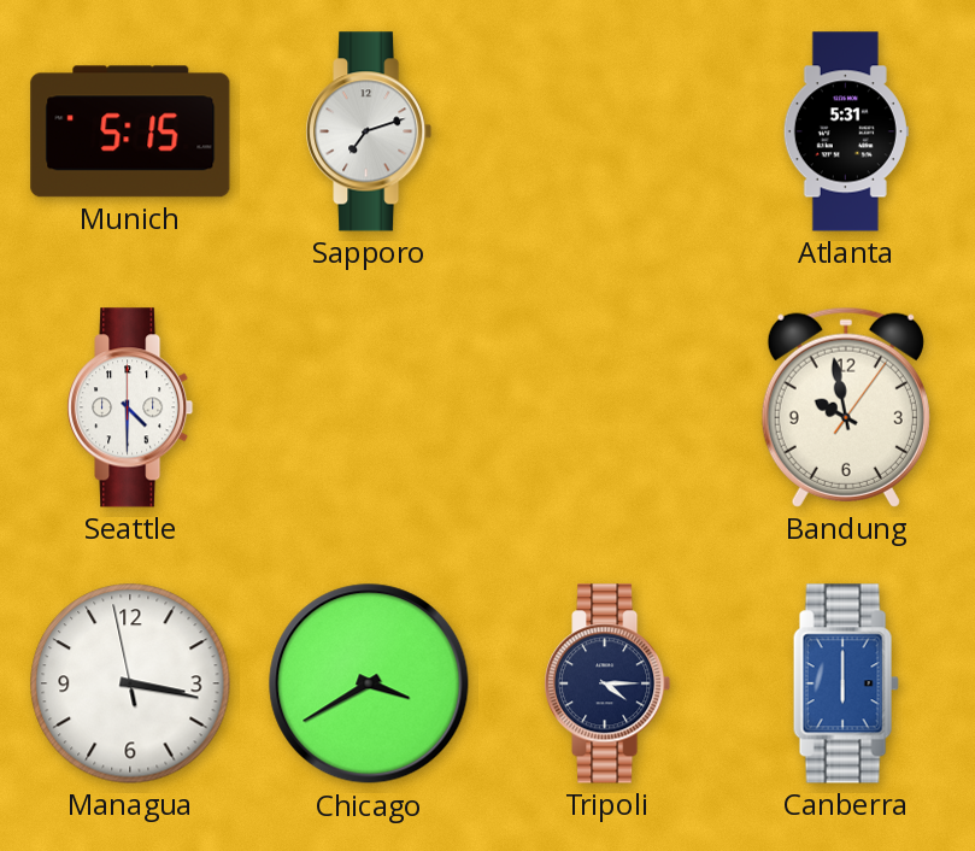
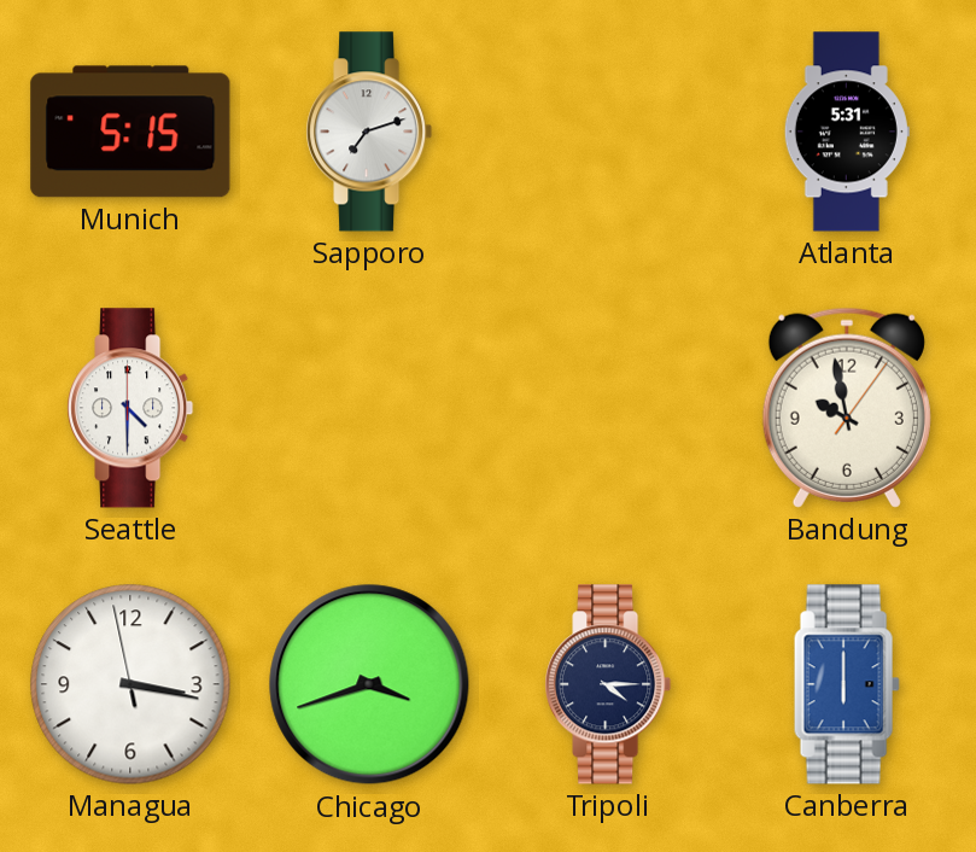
Chicago: 3:40 -> 3:42
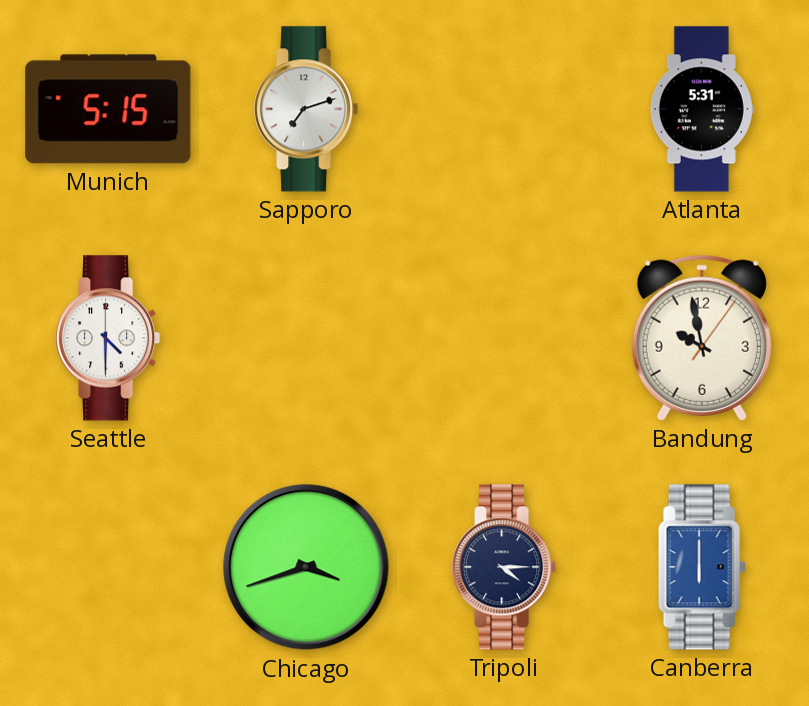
Managua: 3:16 -> none
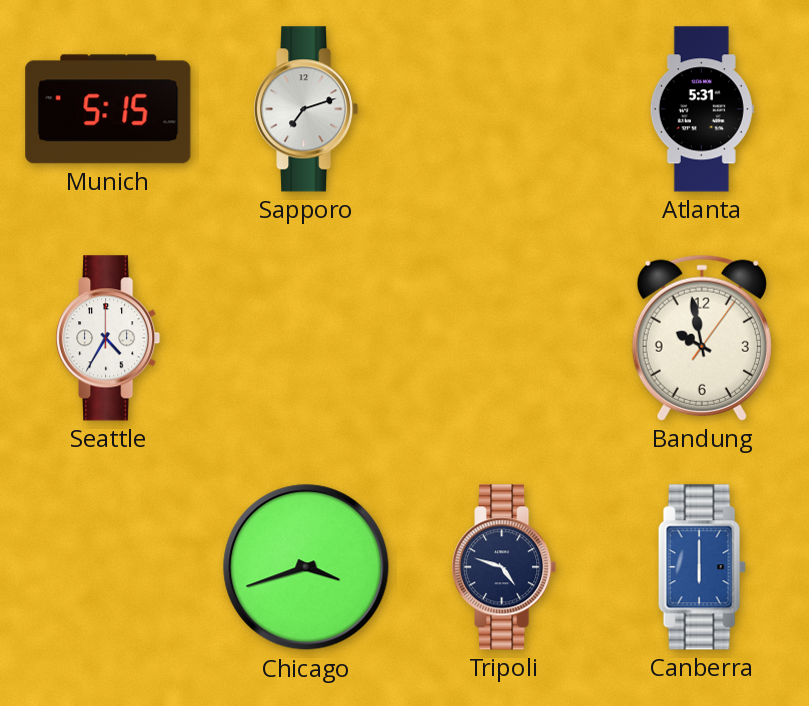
Seattle: 4:30 -> 4:35
Tripoli: 4:15 -> 4:48
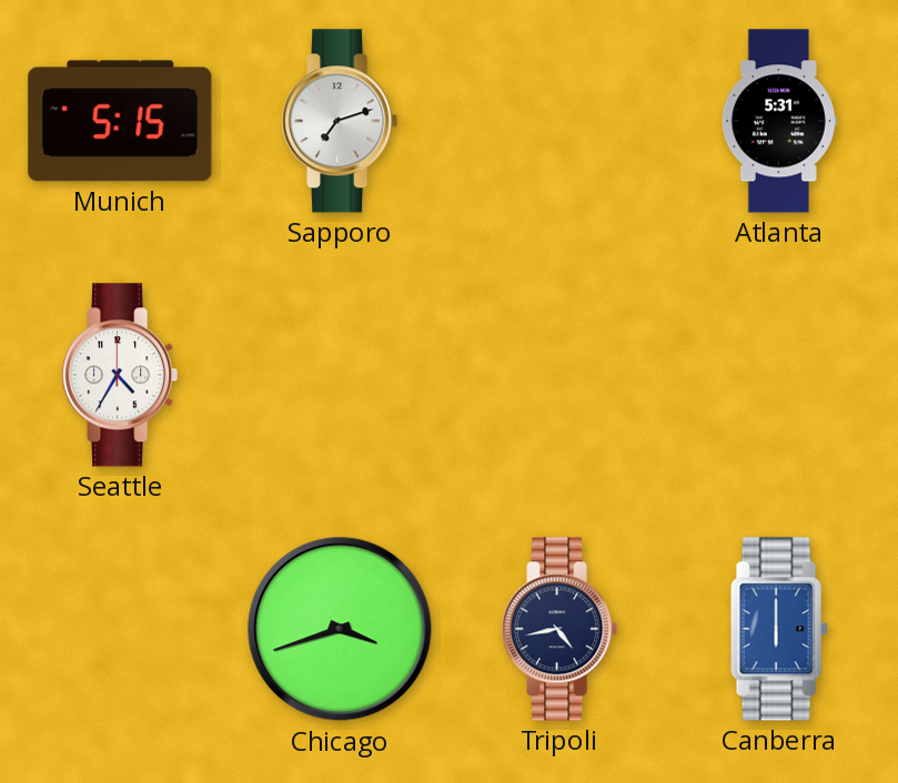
Bandung: 9:58 -> none
Tripoli: 4:48 -> 4:43
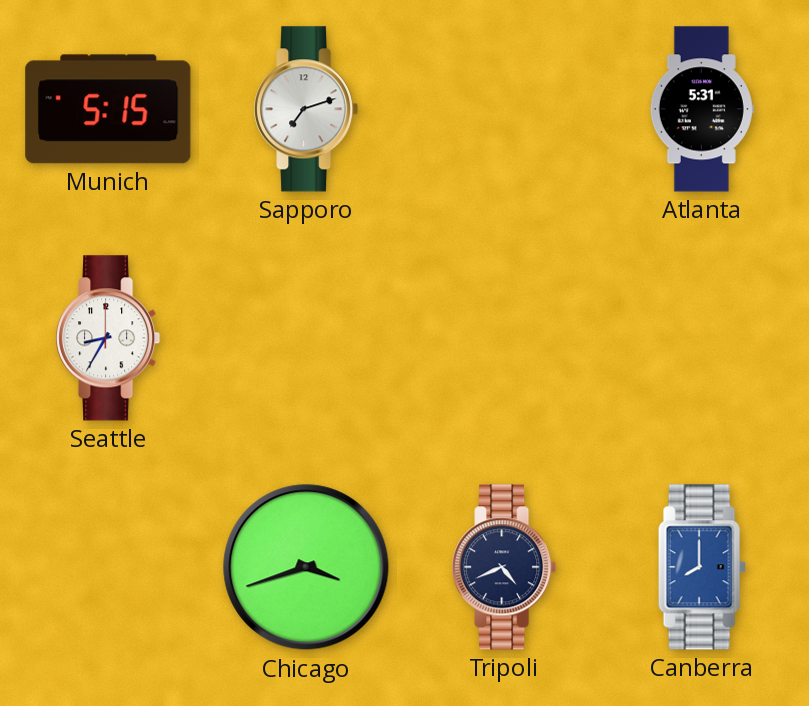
Seattle: 4:35 -> 8:35
Tripoli: 4:43 -> 4:41
Canberra: 6:00 -> 8:00
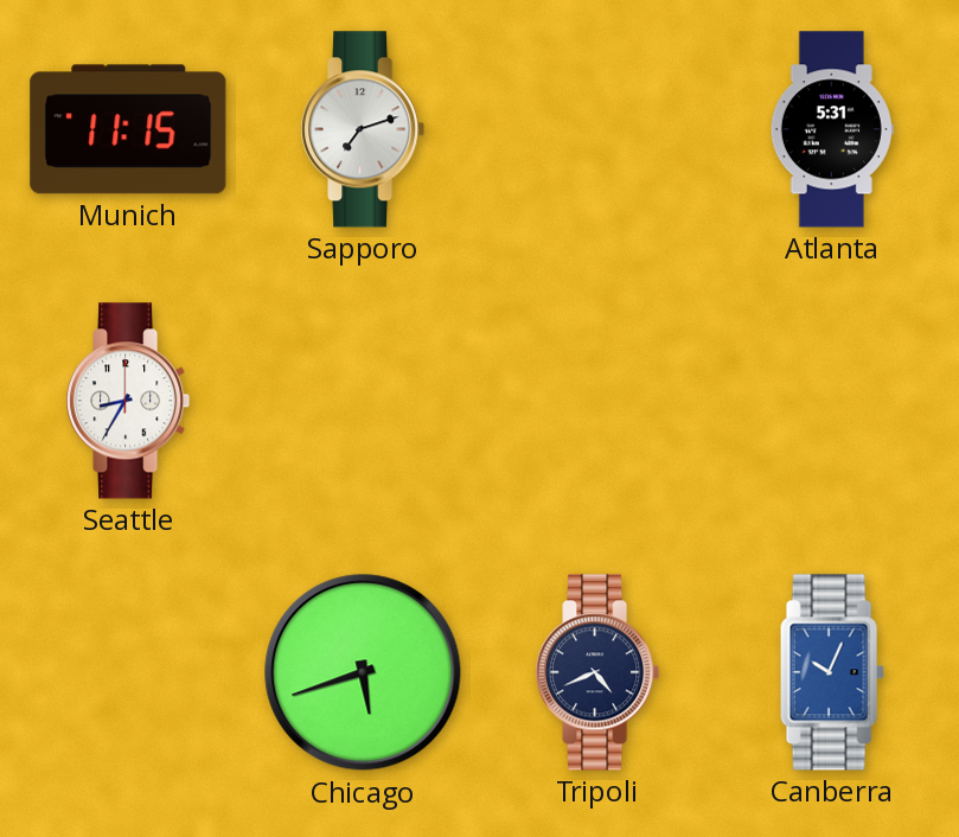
Munich: 5:15 -> 11:15
Chicago: 3:42 -> 5:42
Canberra: 8:00 -> 10:04
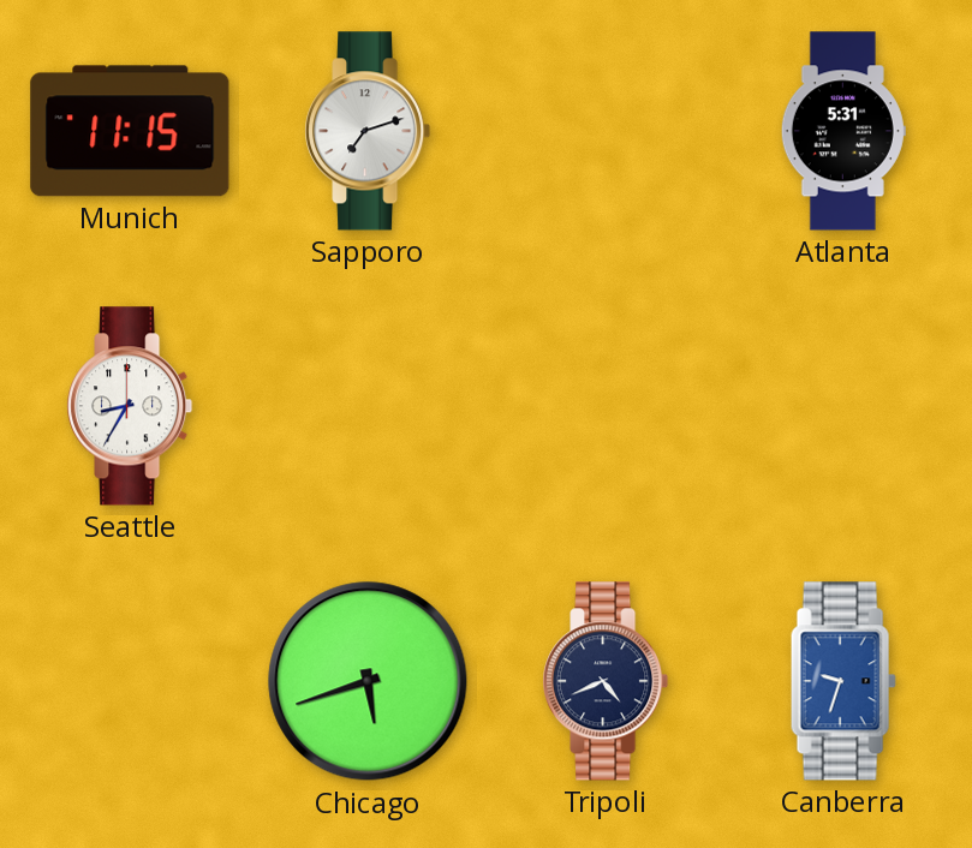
Canberra: 10:04 -> 9:33
